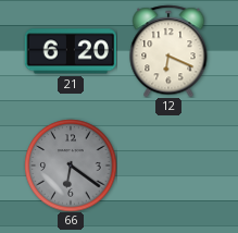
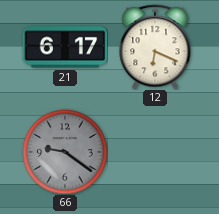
21: 6:20 -> 6:17
66: 6:21 -> 9:21
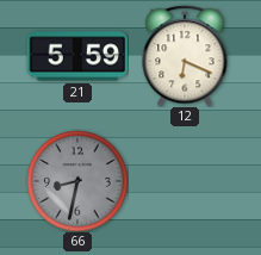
21: 6:17 -> 5:59
66: 9:21 -> 8:32
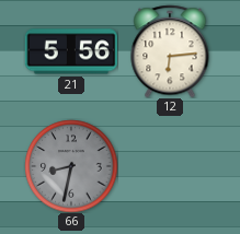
21: 5:59 -> 5:56
12: 6:19 -> 6:14
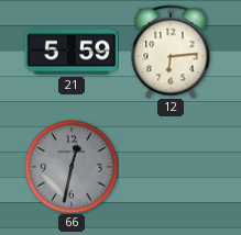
21: 5:56 -> 5:59
66: 8:32 -> 12:32
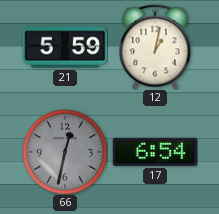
12: 6:14 -> 1:02
17: none -> 6:54
